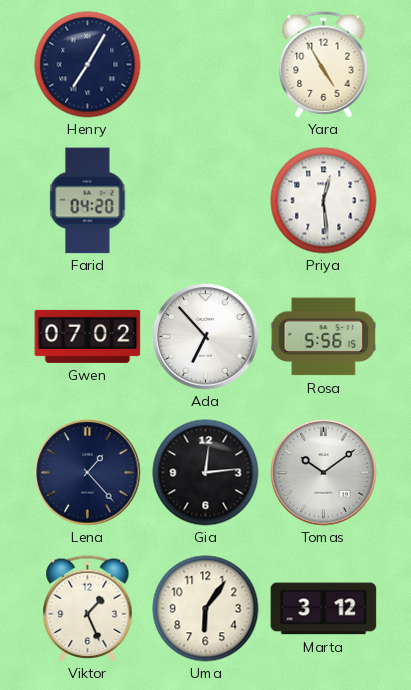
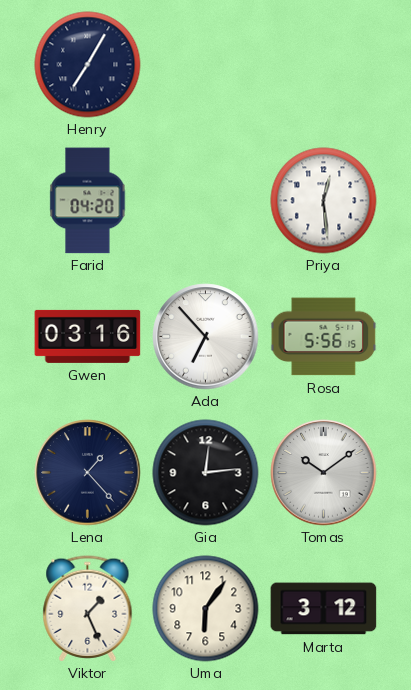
Yara: 4:55 -> none
Gwen: 07:02 -> 03:16
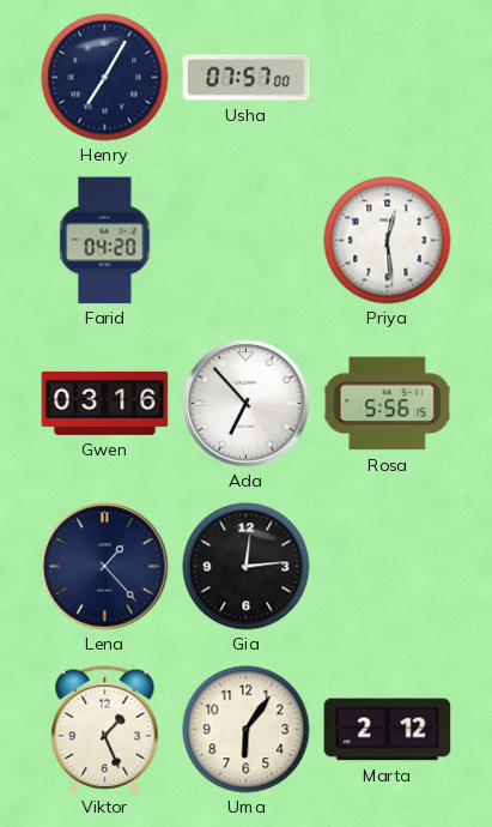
Usha: none -> 07:57
Tomas: 10:09 -> none
Marta: 3:12 -> 2:12
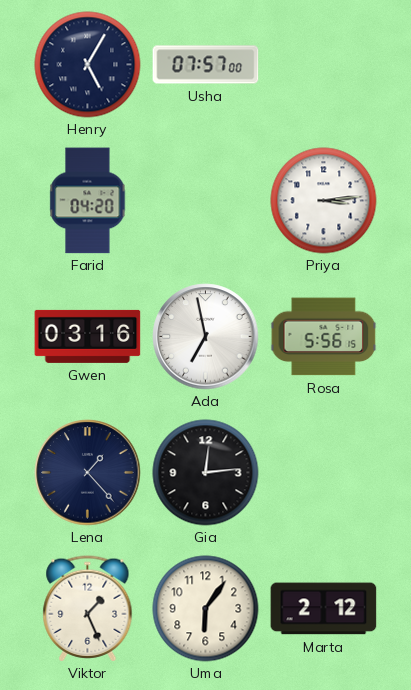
Henry: 7:05 -> 5:05
Priya: 12:29 -> 3:14
Ada: 6:53 -> 6:58
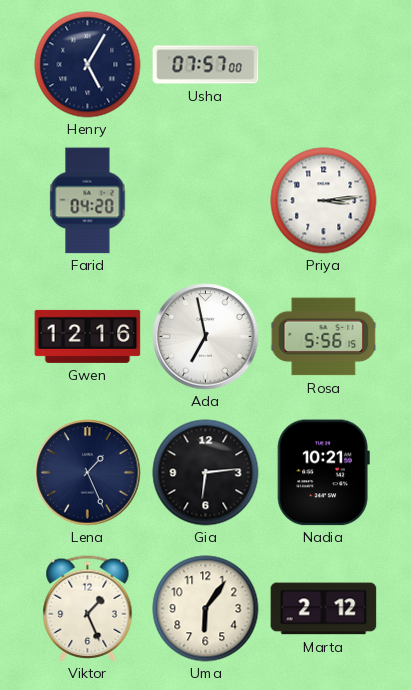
Gwen: 03:16 -> 12:16
Lena: 1:23 -> 1:26
Gia: 12:14 -> 6:14
Nadia: none -> 10:21
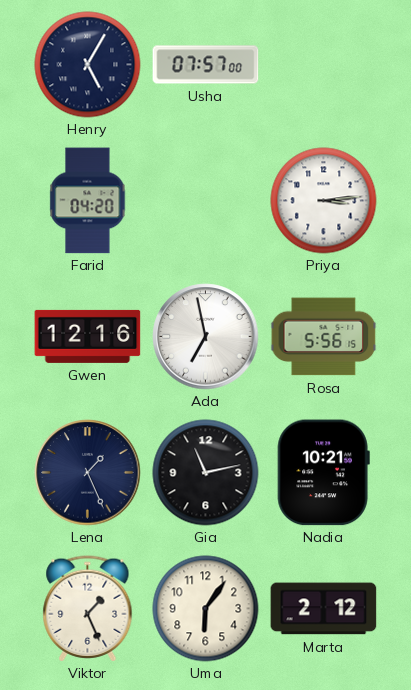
Gia: 6:14 -> 11:13
